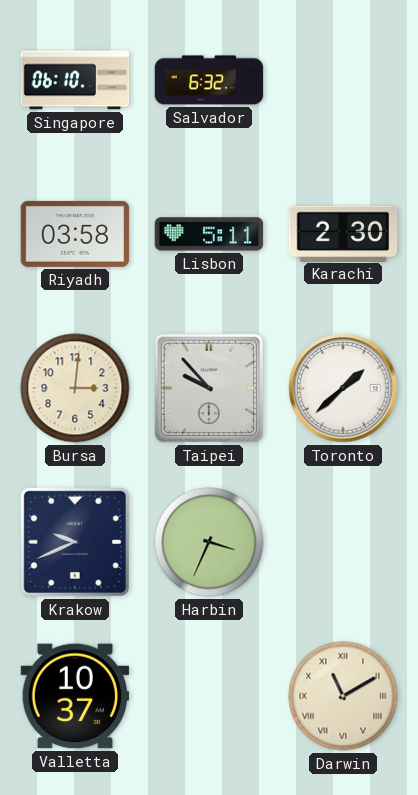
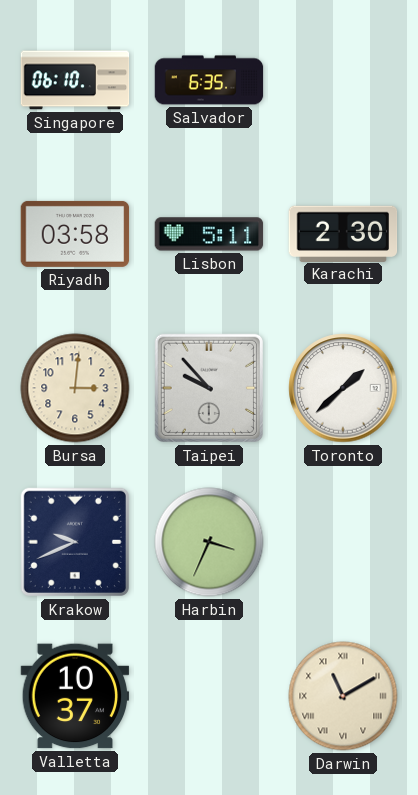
Salvador: 6:32 -> 6:35
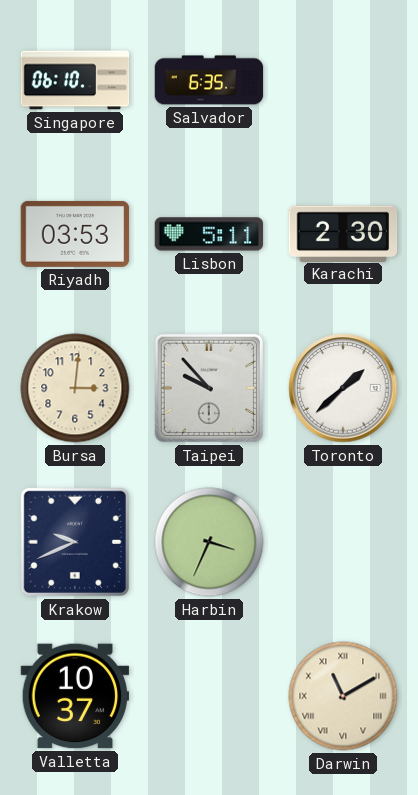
Riyadh: 03:58 -> 03:53
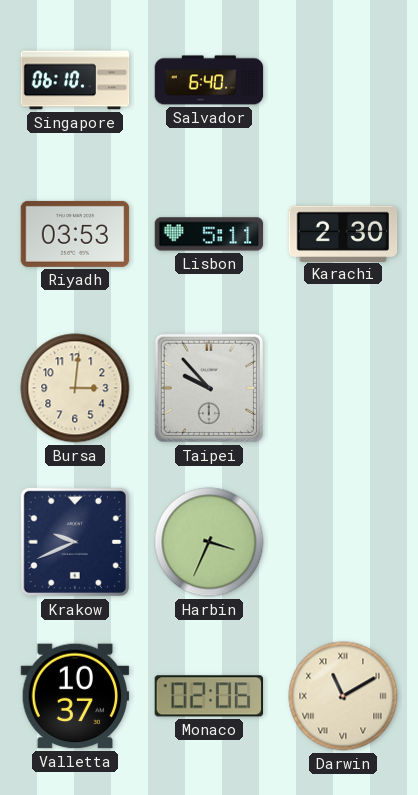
Salvador: 6:35 -> 6:40
Toronto: 1:38 -> none
Monaco: none -> 02:06
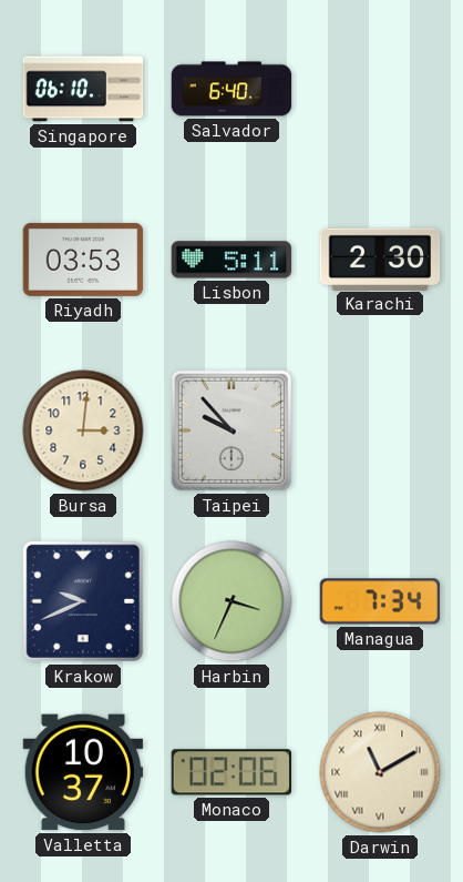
Managua: none -> 7:34
